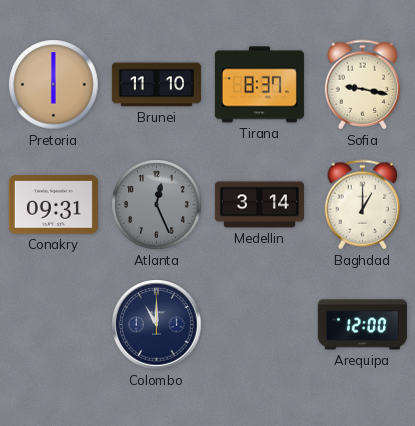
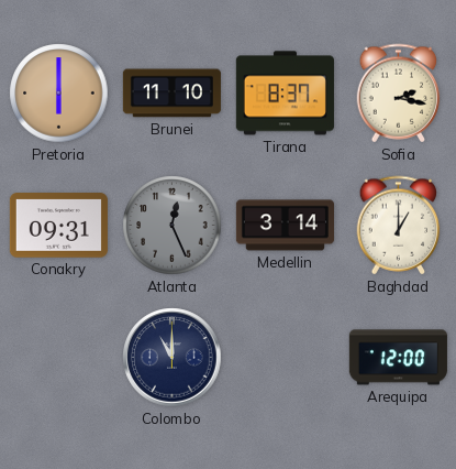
Sofia: 9:17 -> 2:17
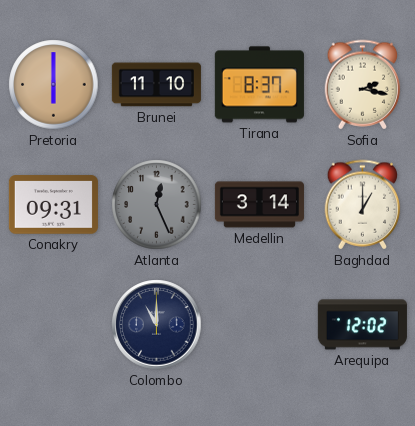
Arequipa: 12:00 -> 12:02
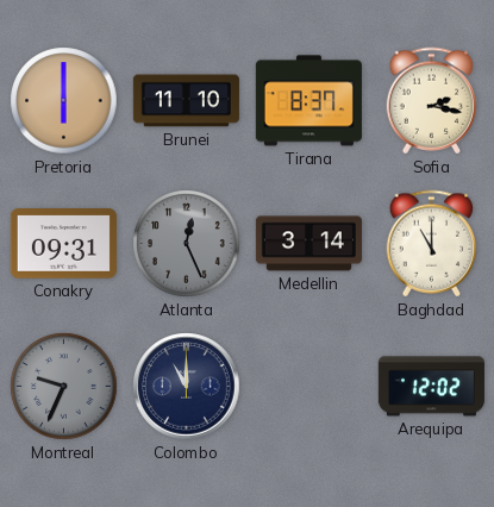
Baghdad: 1:00 -> 11:00
Montreal: none -> 9:34
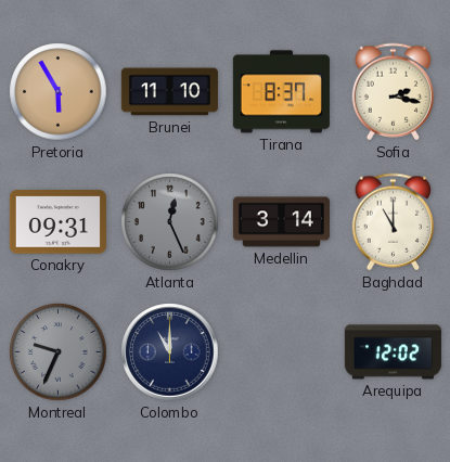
Pretoria: 6:00 -> 5:55
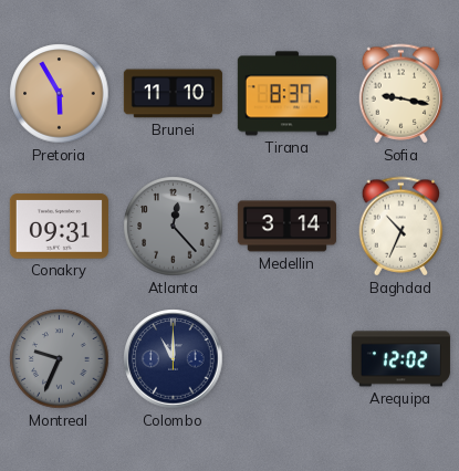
Sofia: 2:17 -> 9:17
Atlanta: 12:26 -> 12:23
Baghdad: 11:00 -> 10:34
